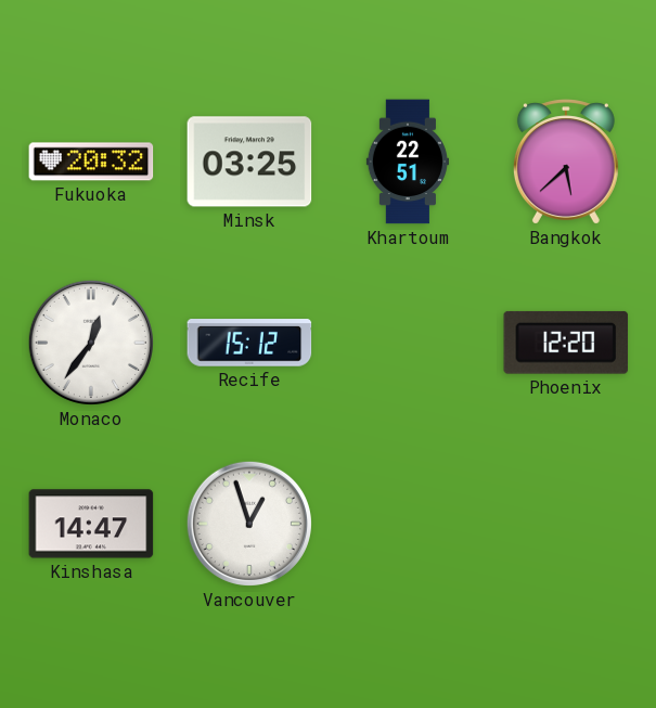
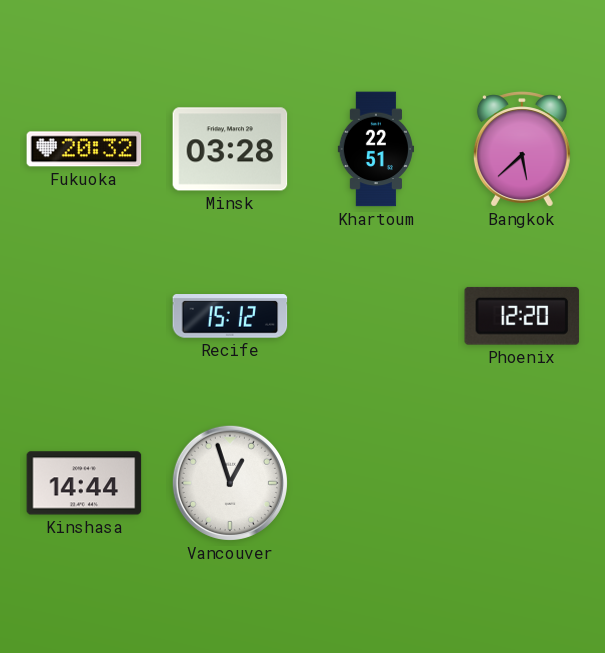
Minsk: 03:25 -> 03:28
Monaco: 12:36 -> none
Kinshasa: 14:47 -> 14:44
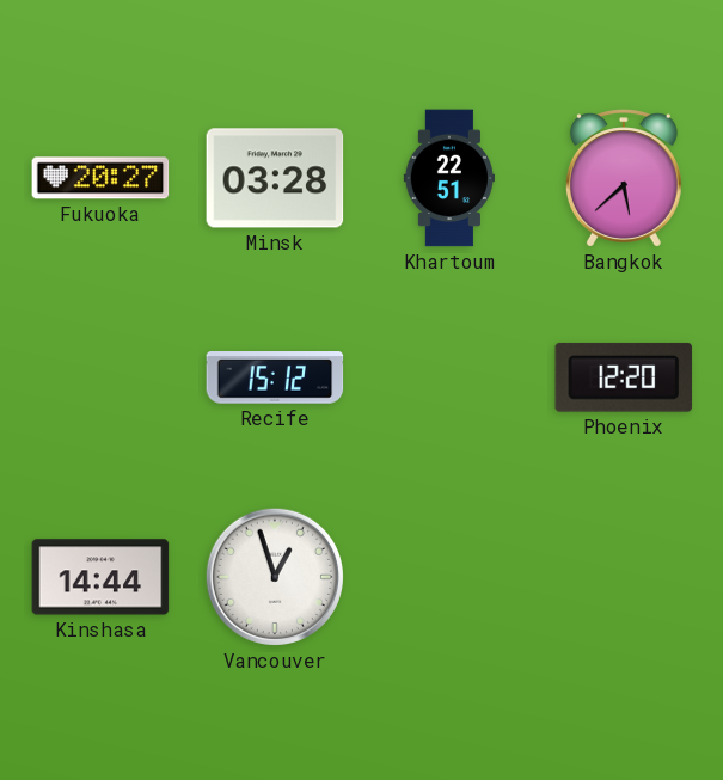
Fukuoka: 20:32 -> 20:27
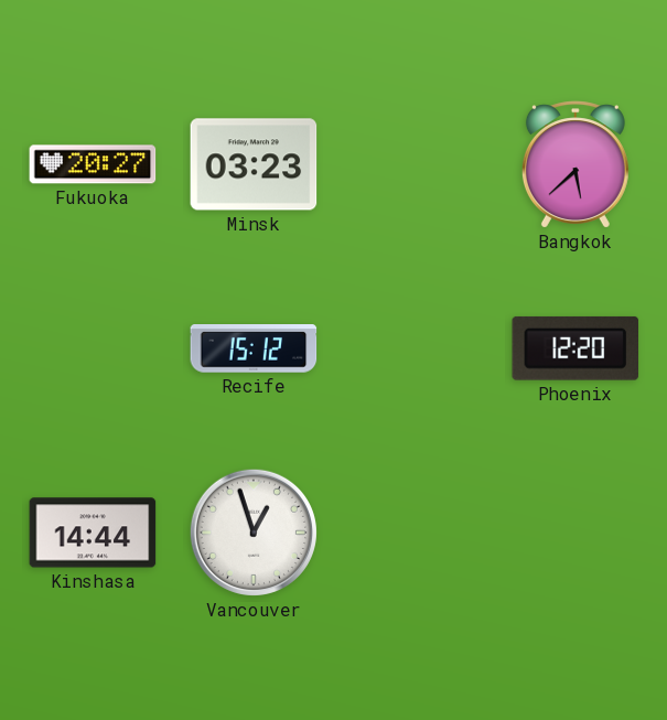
Minsk: 03:28 -> 03:23
Khartoum: 22:51 -> none
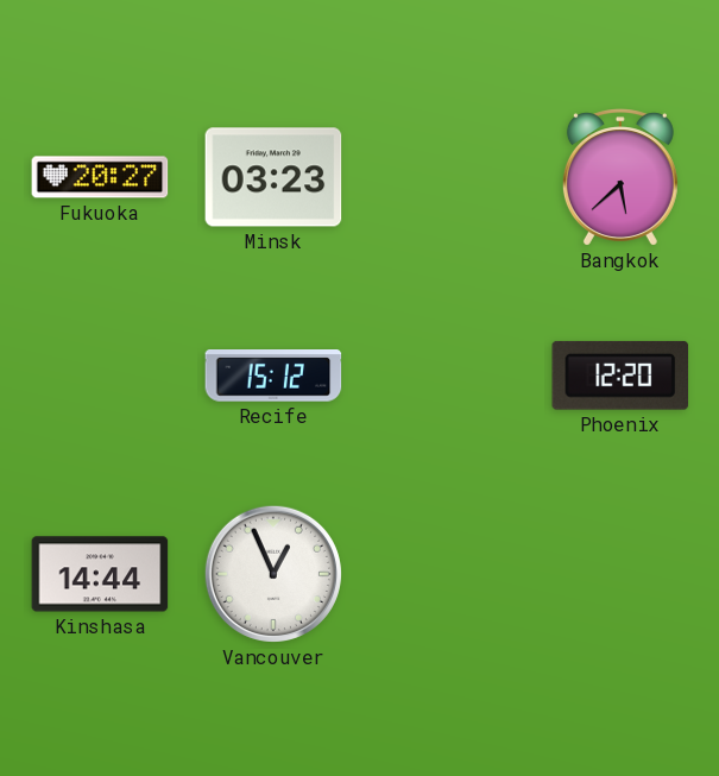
Vancouver: 12:57 -> 12:56
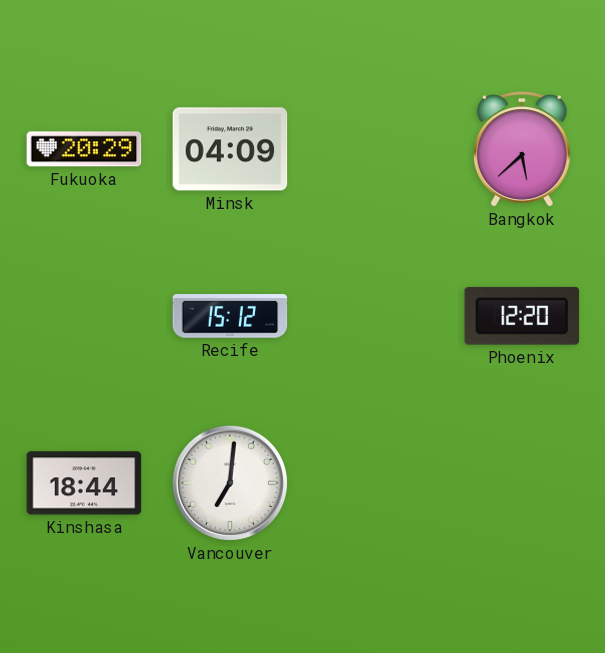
Fukuoka: 20:27 -> 20:29
Minsk: 03:23 -> 04:09
Kinshasa: 14:44 -> 18:44
Vancouver: 12:56 -> 7:01
